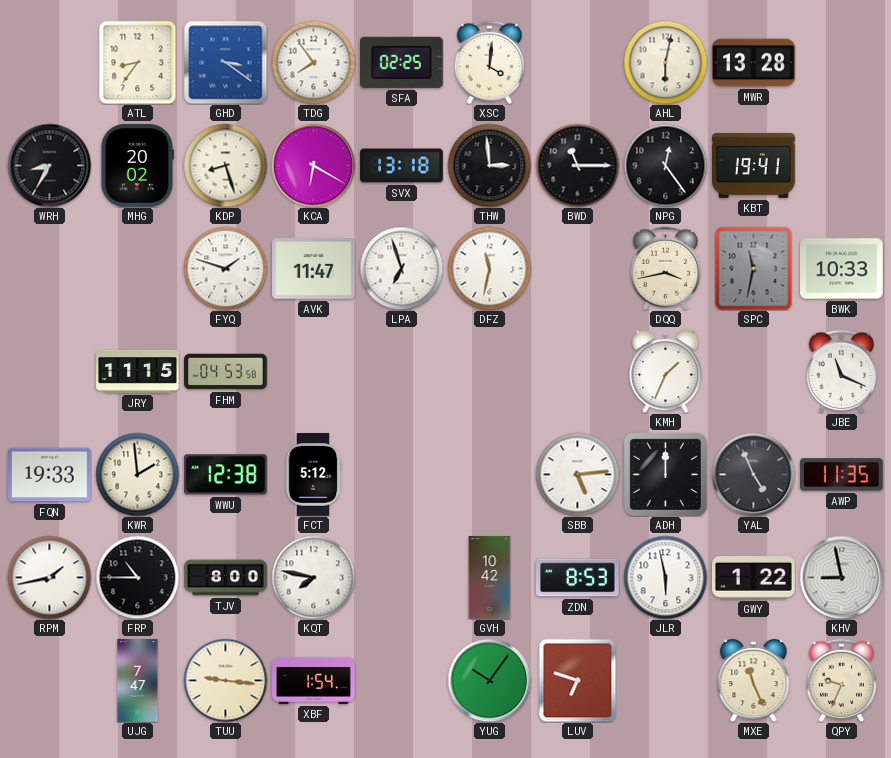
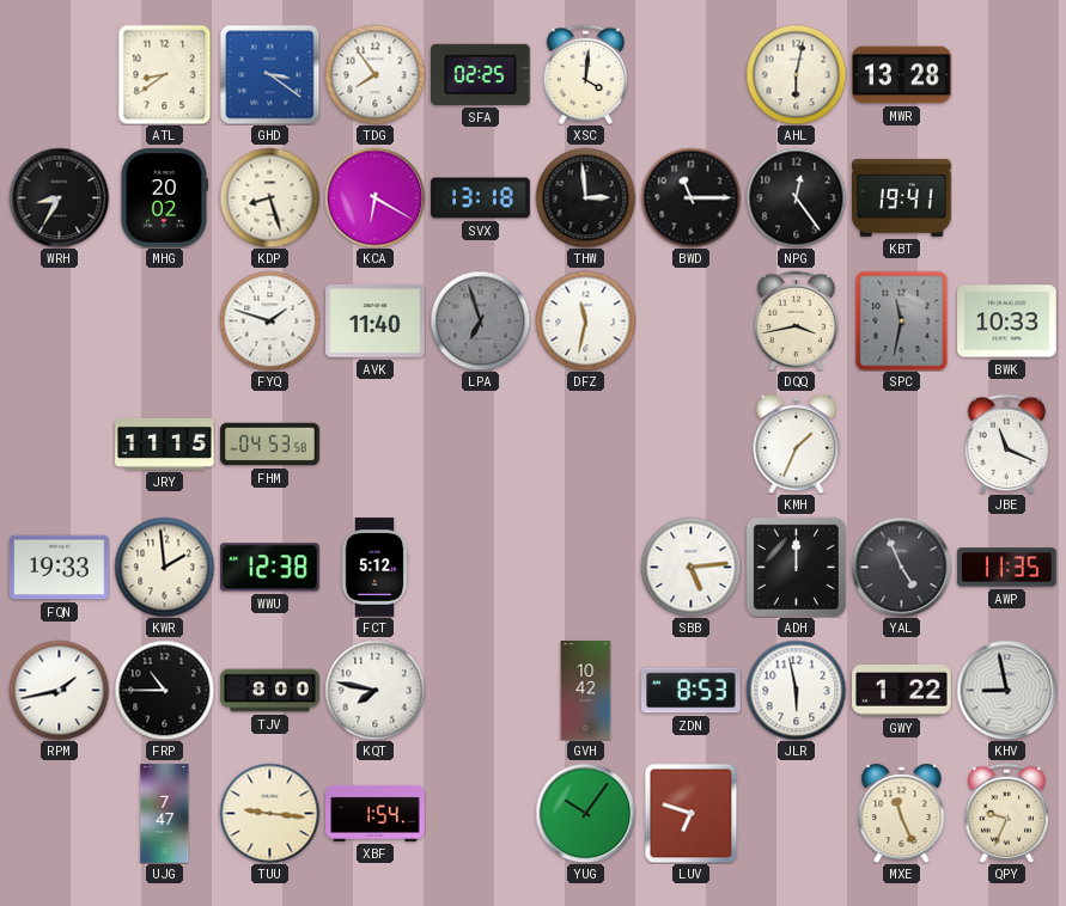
ATL: 8:36 -> 8:39
AVK: 11:47 -> 11:40
LPA dial: white -> grey
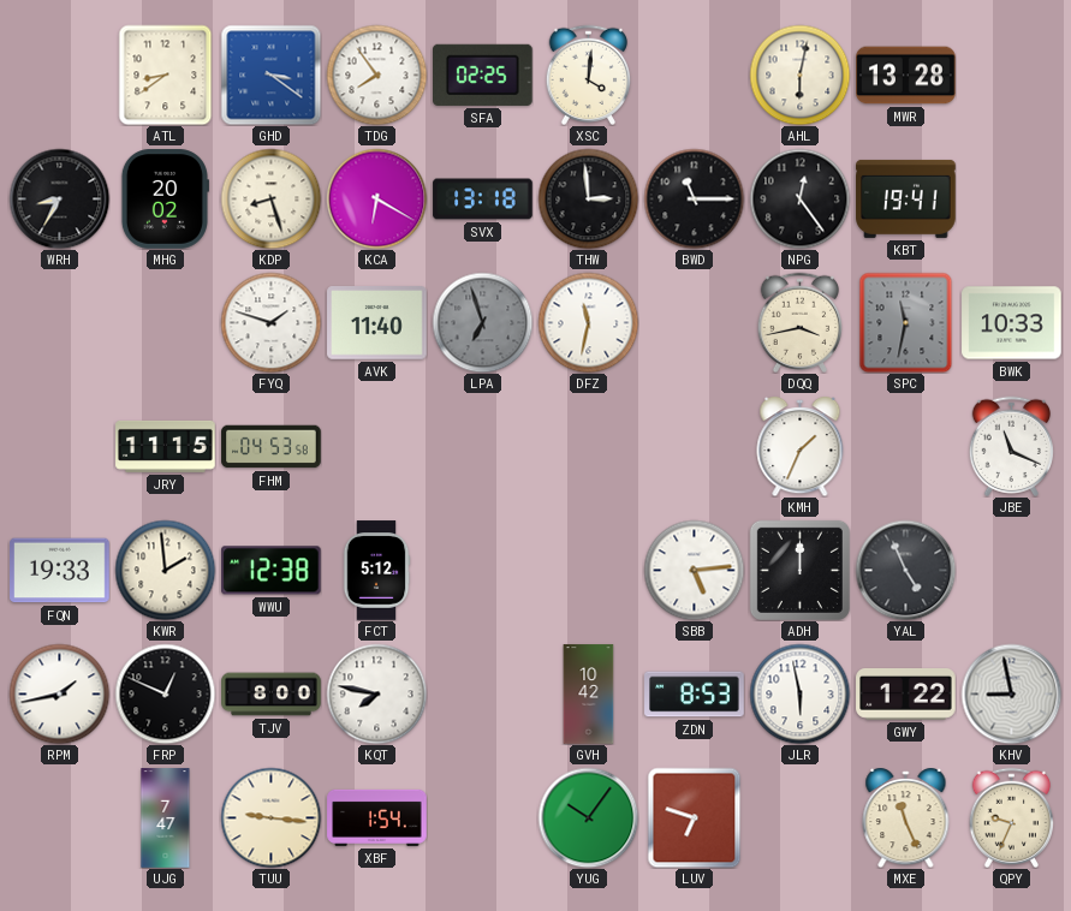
AWP: 11:35 -> none
FRP: 10:45 -> 12:49
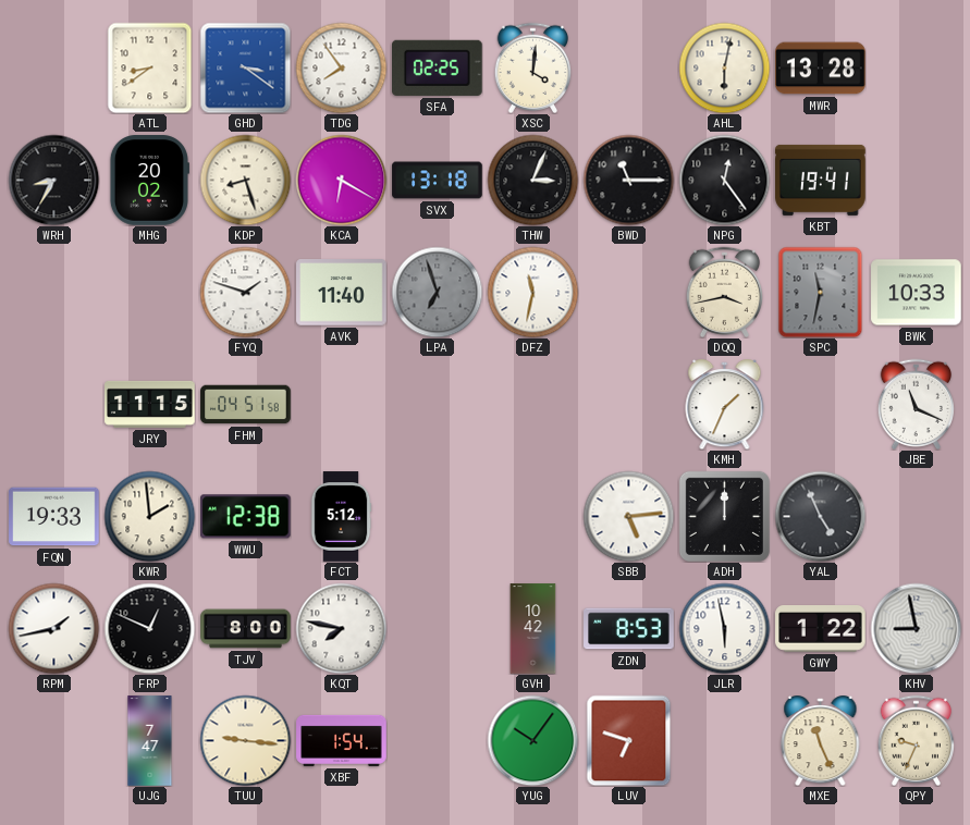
THW: 2:59 -> 3:04
FHM: 04:53 -> 04:51
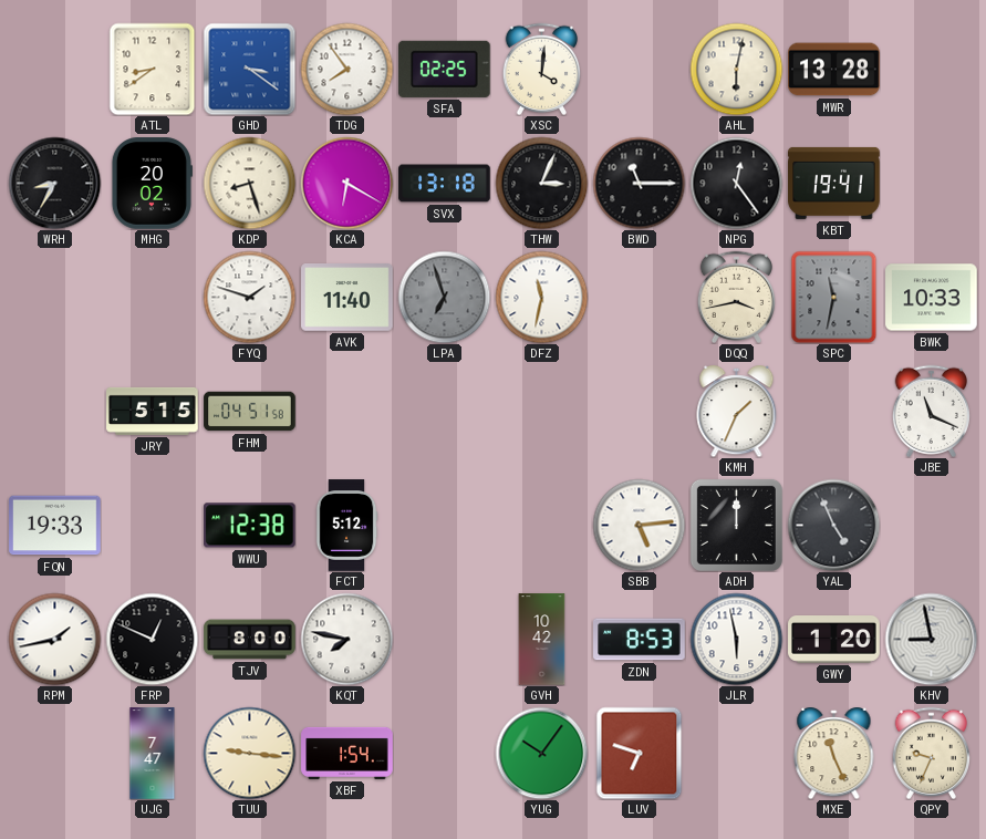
JRY: 11:15 -> 5:15
KWR: 1:59 -> none
GWY: 1:22 -> 1:20
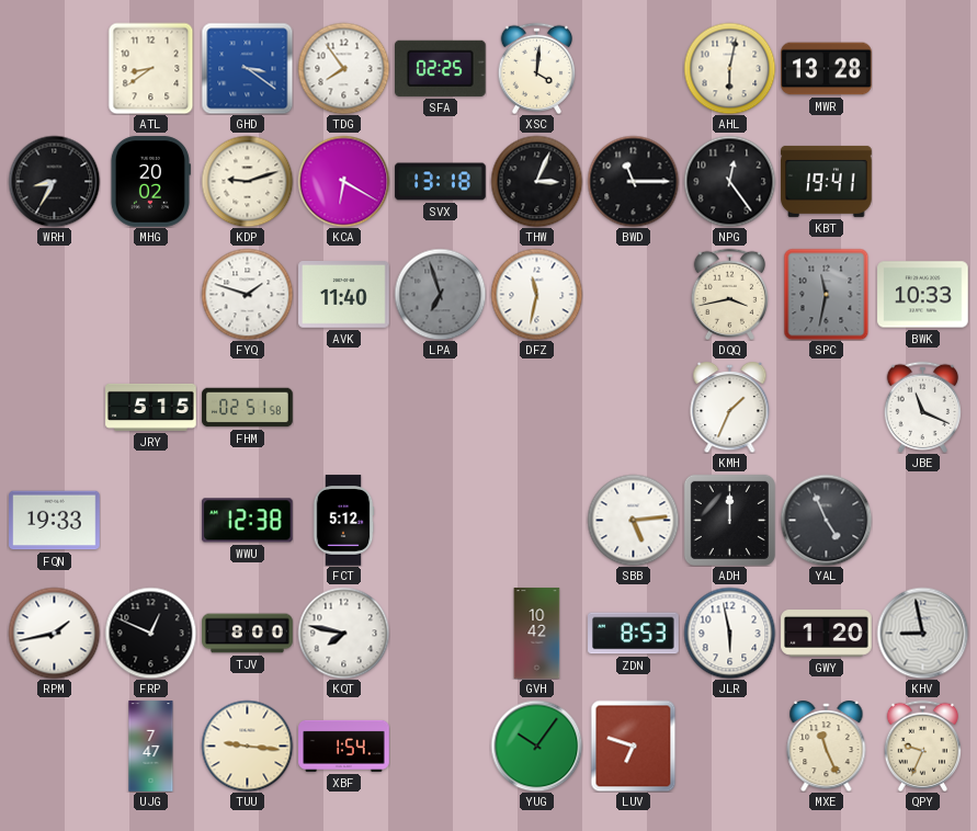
KDP: 8:27 -> 9:12
FHM: 04:51 -> 02:51
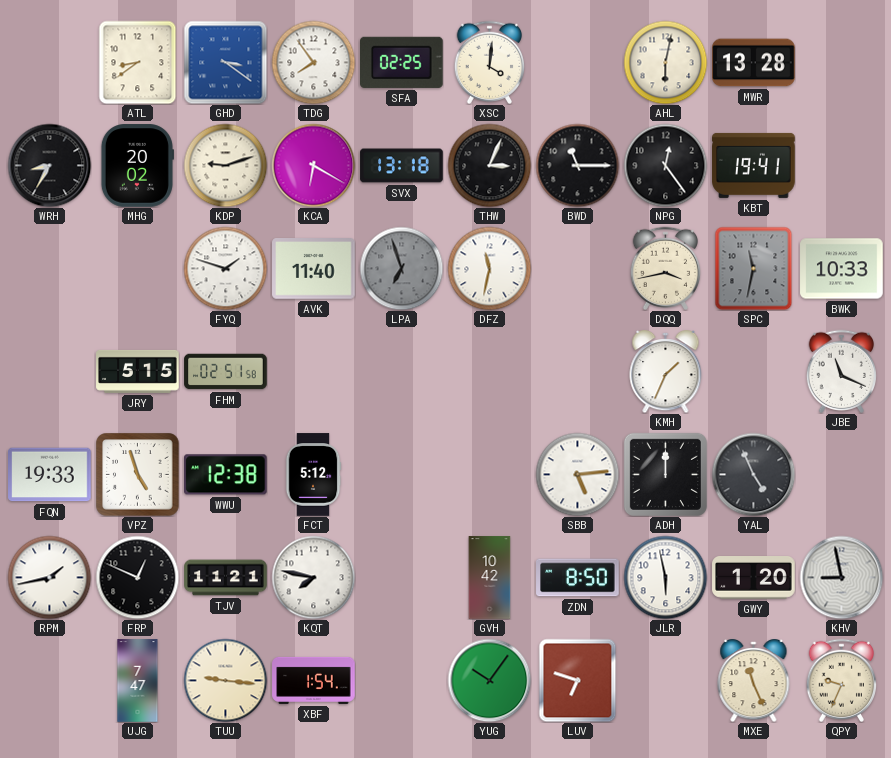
VPZ: none -> 4:57
TJV: 8:00 -> 11:21
ZDN: 8:53 -> 8:50
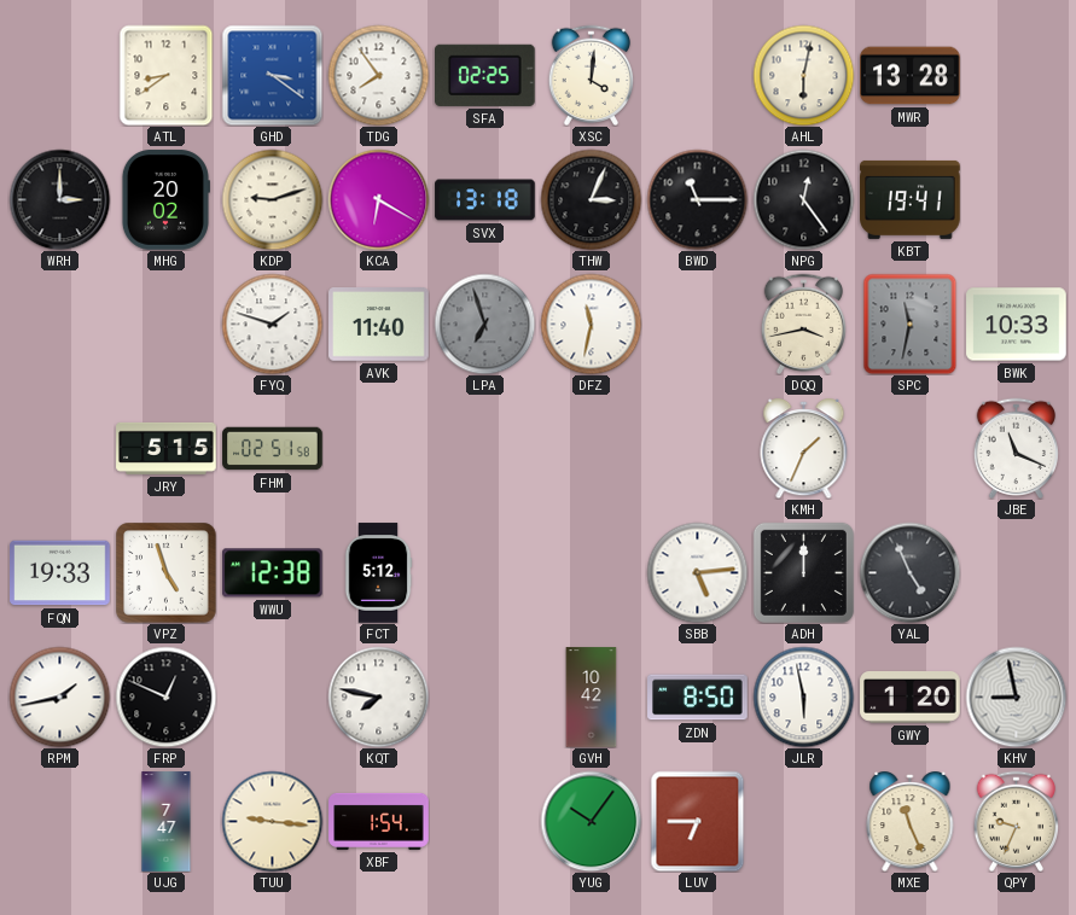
WRH: 8:35 -> 3:00
TJV: 11:21 -> none
LUV: 6:48 -> 6:45
